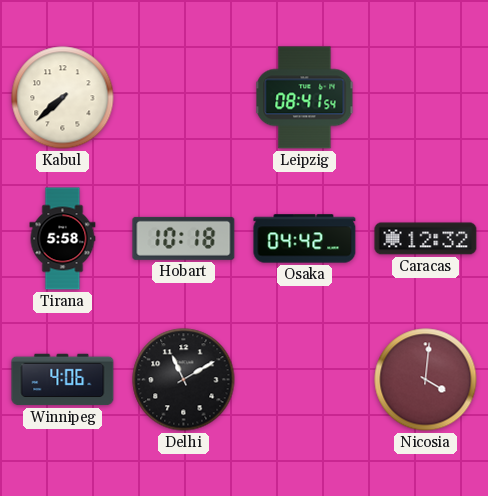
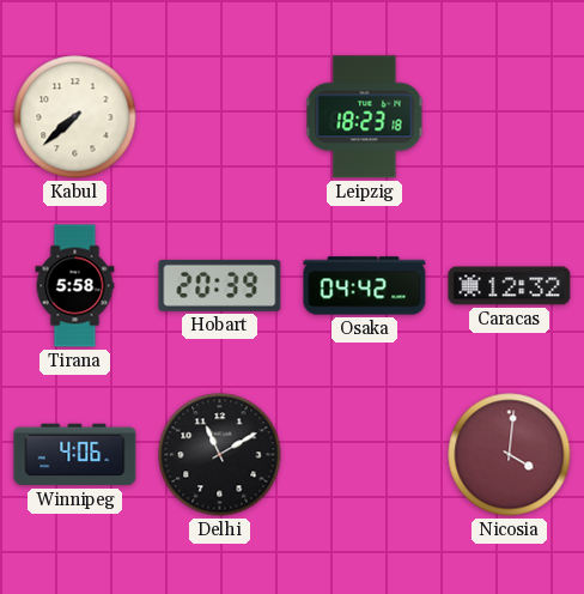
Leipzig: 08:41 -> 18:23
Hobart: 10:18 -> 20:39
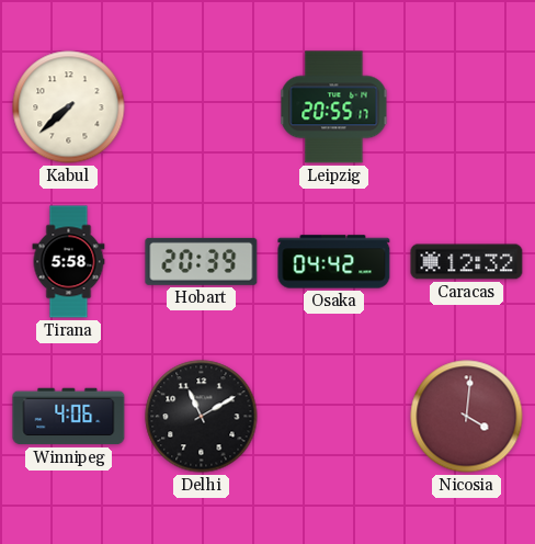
Leipzig: 18:23 -> 20:55
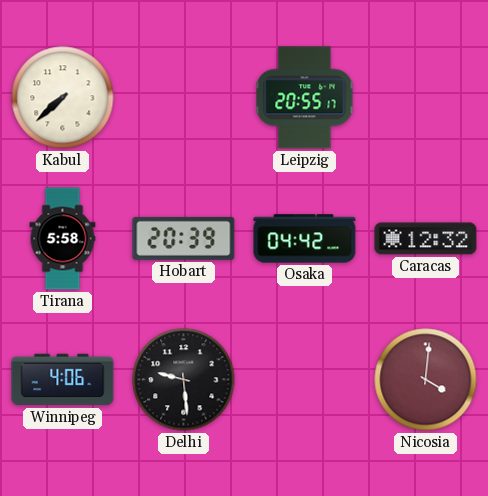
Delhi: 11:10 -> 9:29
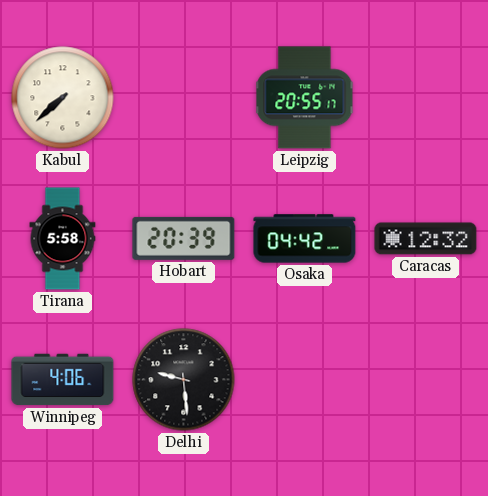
Nicosia: 4:01 -> none
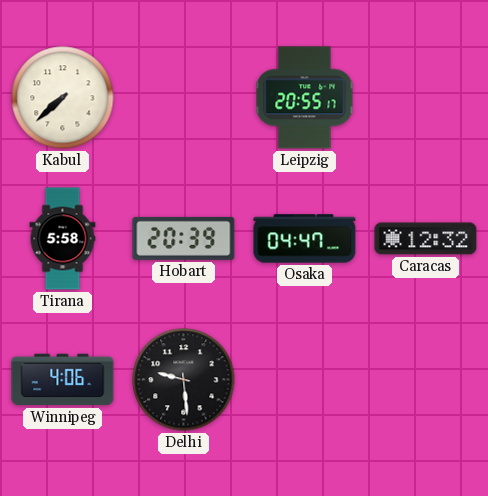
Osaka: 04:42 -> 04:47
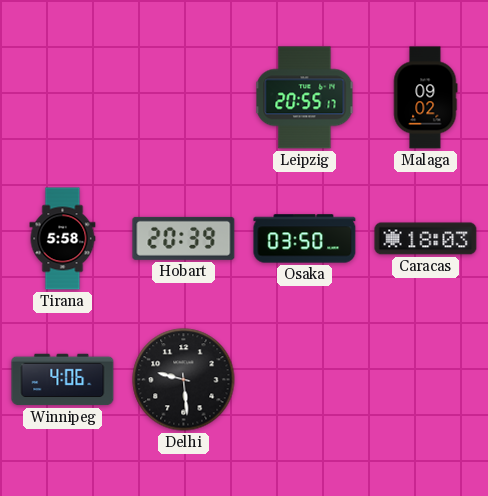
Kabul: 7:38 -> none
Malaga: none -> 09:02
Osaka: 04:47 -> 03:50
Caracas: 12:32 -> 18:03
